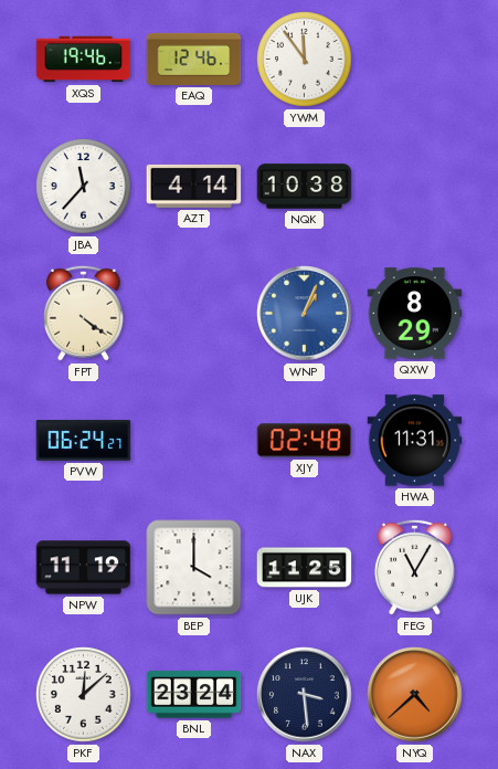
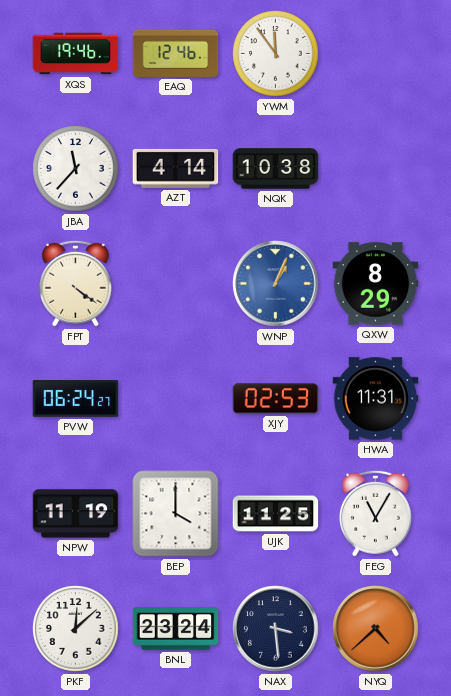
XJY: 02:48 -> 02:53
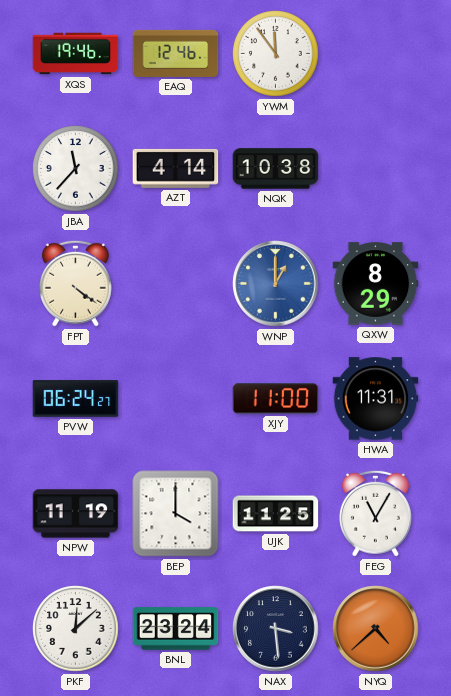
WNP: 1:04 -> 1:00
XJY: 02:53 -> 11:00
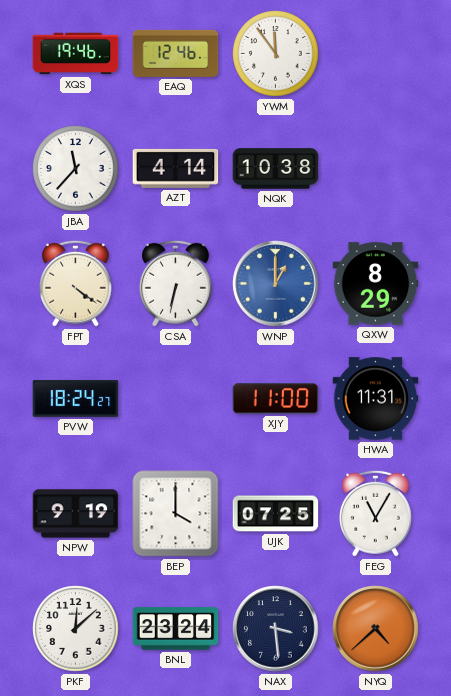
CSA: none -> 6:32
PVW: 06:24 -> 18:24
NPW: 11:19 -> 9:19
UJK: 11:25 -> 07:25
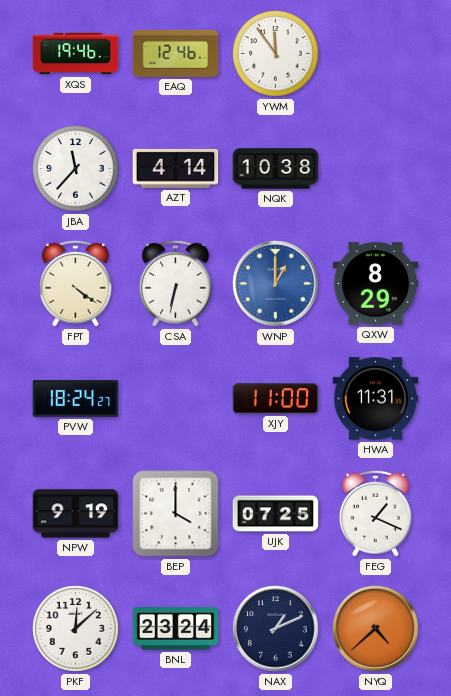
FEG: 11:05 -> 1:19
NAX: 3:29 -> 1:11
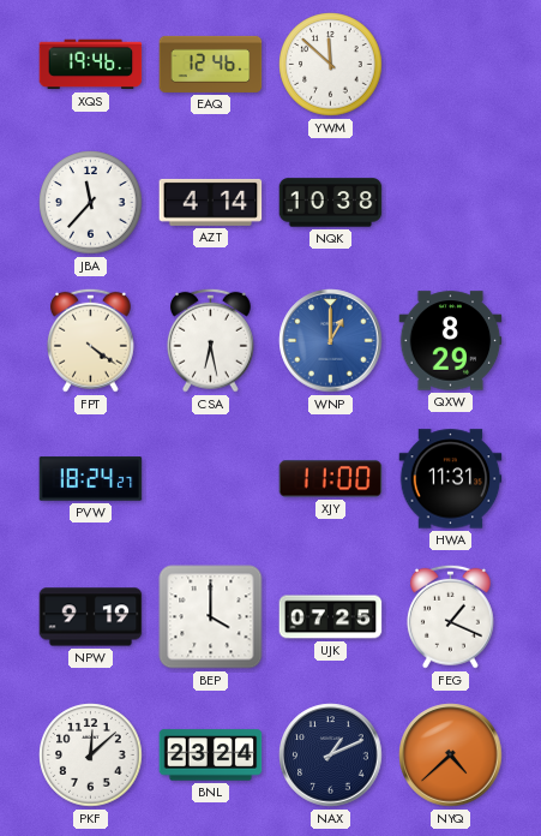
YWM: 11:54 -> 11:52
CSA: 6:32 -> 6:28
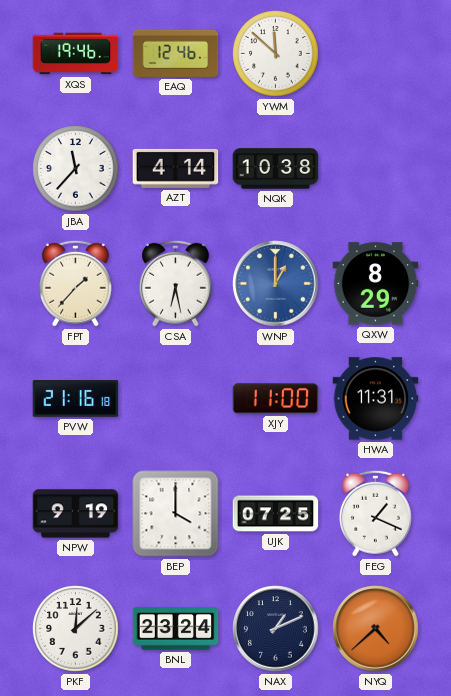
FPT: 4:21 -> 1:37
PVW: 18:24 -> 21:16
